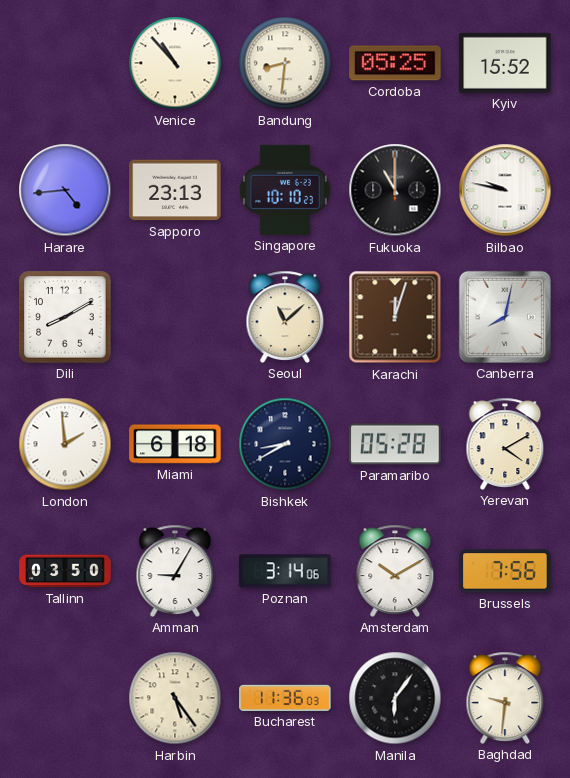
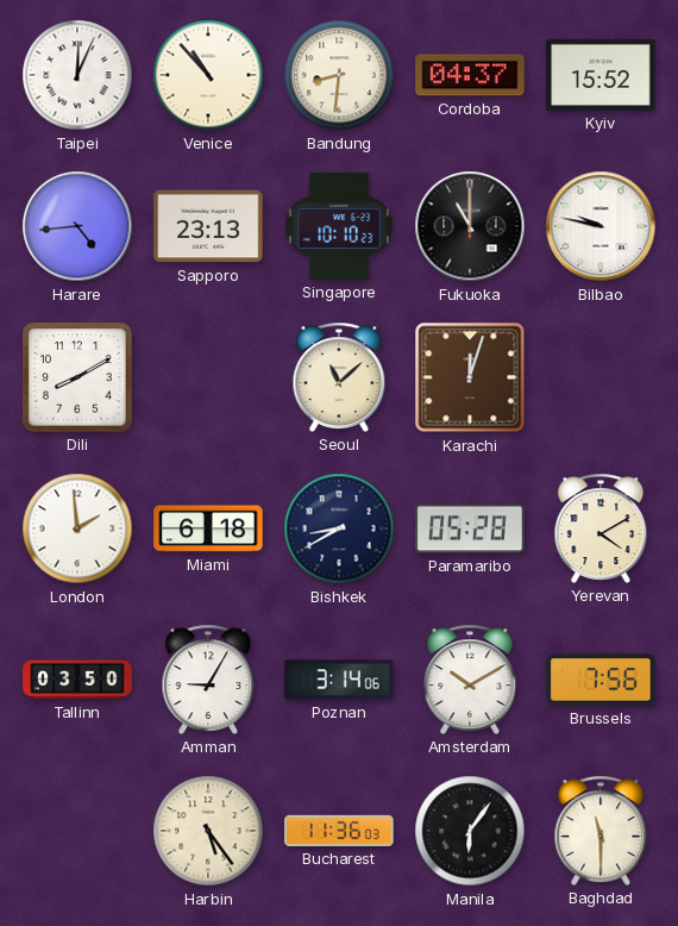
Taipei: none -> 12:04
Cordoba: 05:25 -> 04:37
Canberra: 8:02 -> none
Baghdad: 9:31 -> 11:30
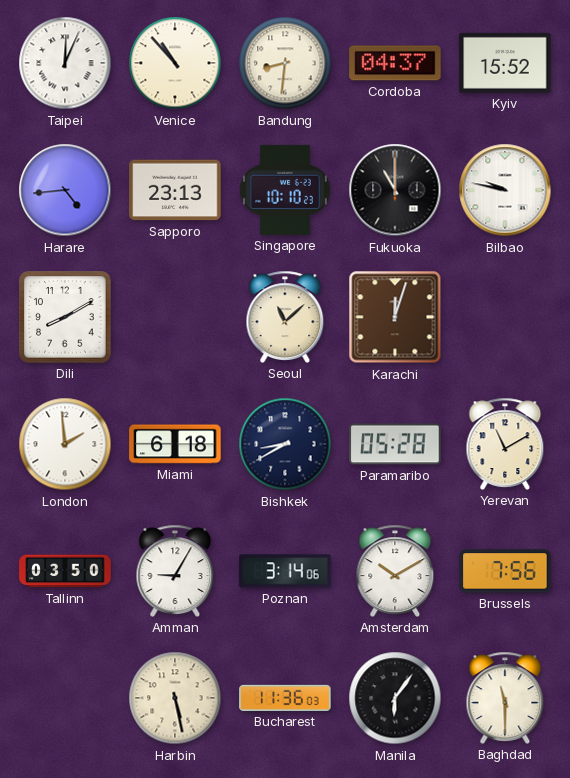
Yerevan: 4:10 -> 11:10
Harbin: 5:24 -> 5:28
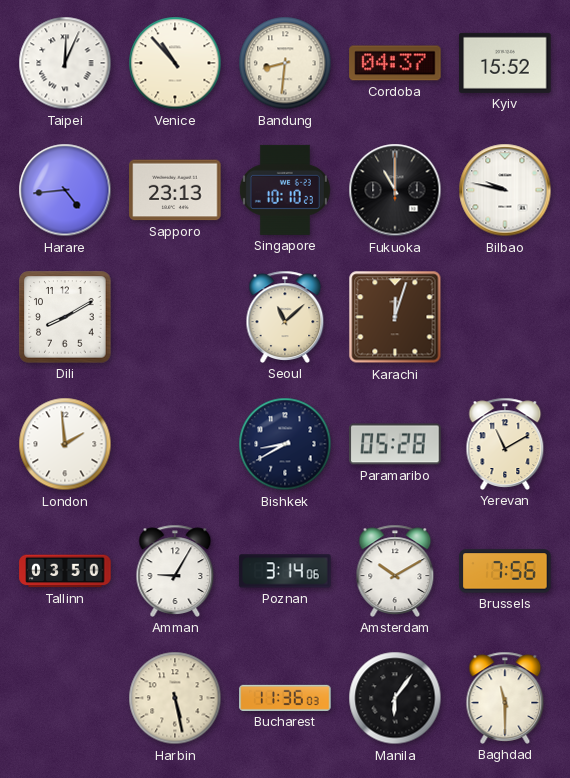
Miami: 6:18 -> none
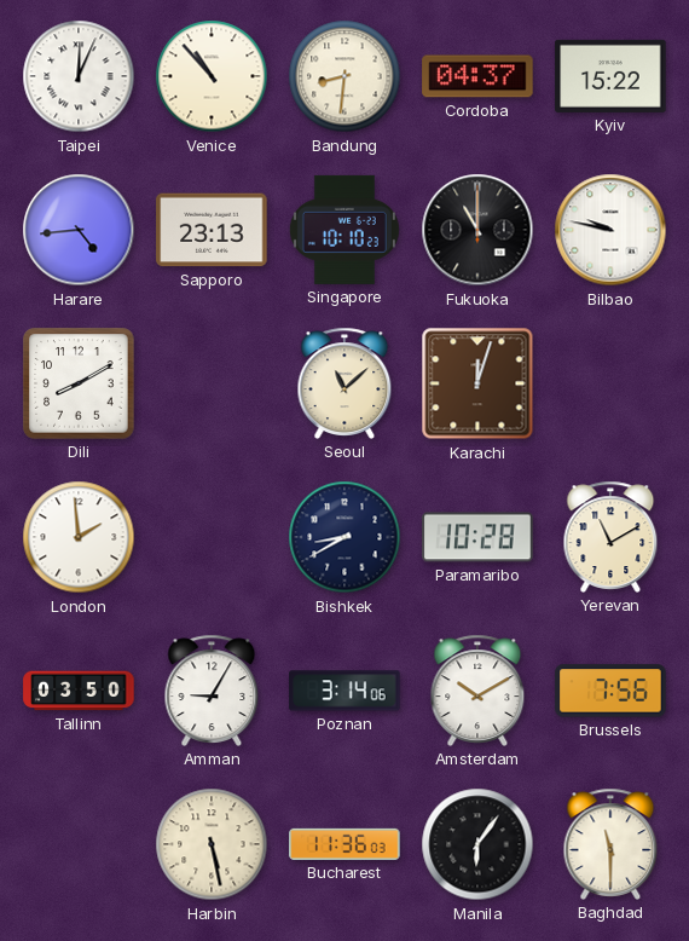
Kyiv: 15:52 -> 15:22
Paramaribo: 05:28 -> 10:28
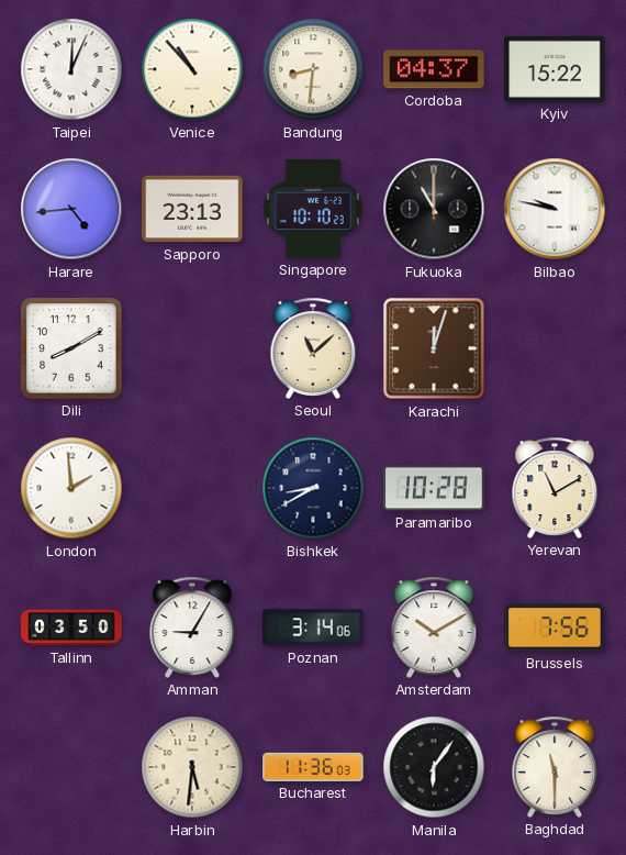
Harbin: 5:28 -> 5:31
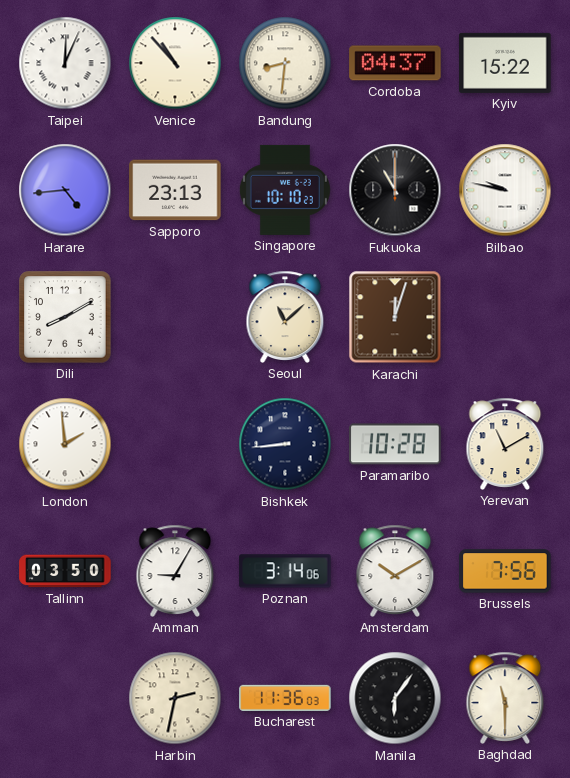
Bishkek: 8:40 -> 8:44
Harbin: 5:31 -> 2:32
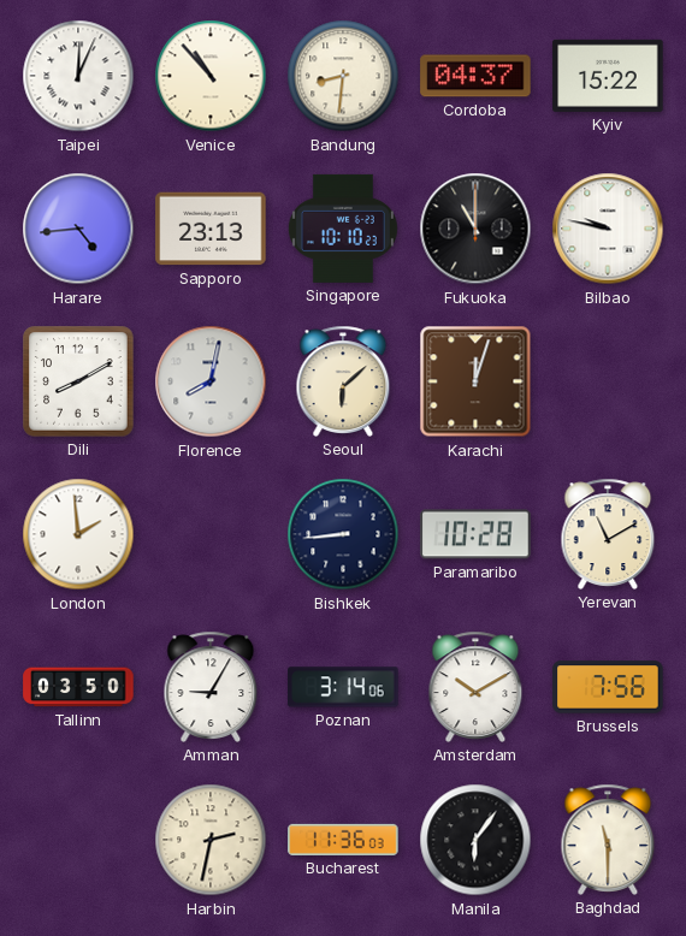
Florence: none -> 8:02
Seoul: 11:08 -> 6:08
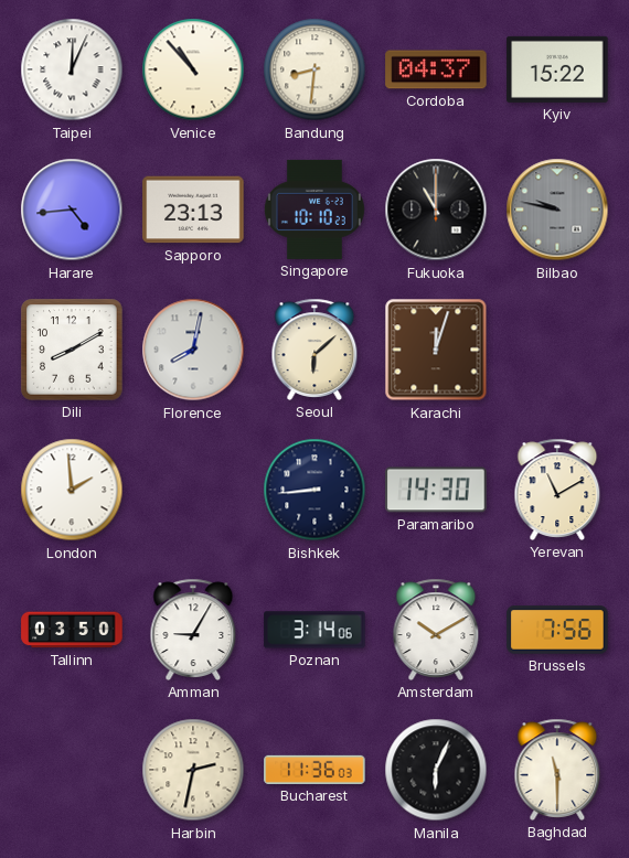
Bilbao dial: white -> grey
Paramaribo: 10:28 -> 14:30
Manila: 6:06 -> 6:04
